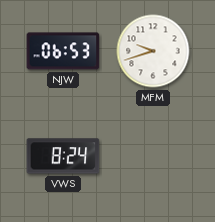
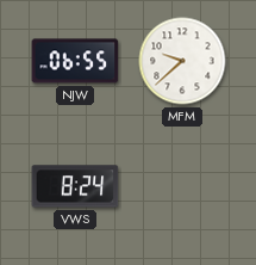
NJW: 06:53 -> 06:55
MFM: 9:42 -> 9:38
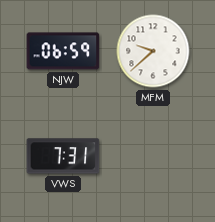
NJW: 06:55 -> 06:59
VWS: 8:24 -> 7:31
